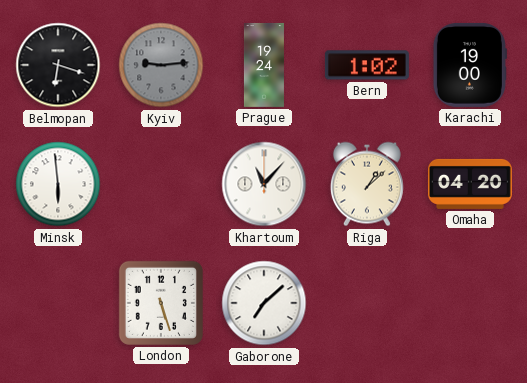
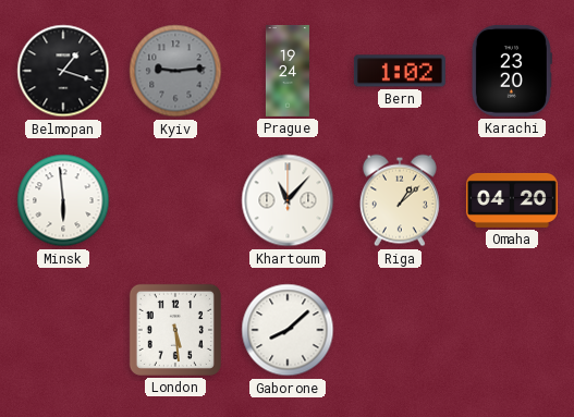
Belmopan: 6:18 -> 1:18
Karachi: 19:00 -> 23:20
London: 5:27 -> 5:29
Gaborone: 7:08 -> 8:08
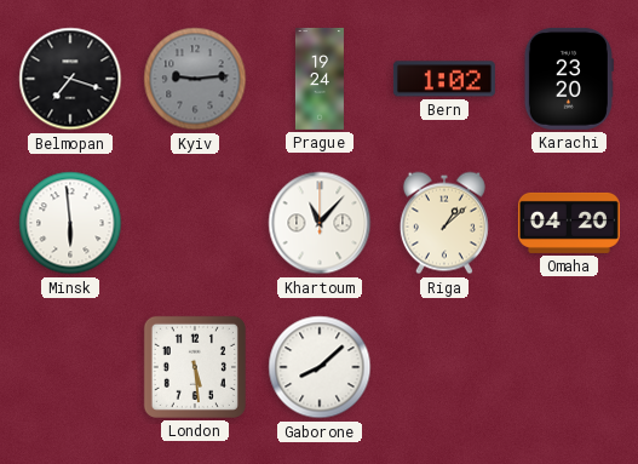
Belmopan: 1:18 -> 7:18
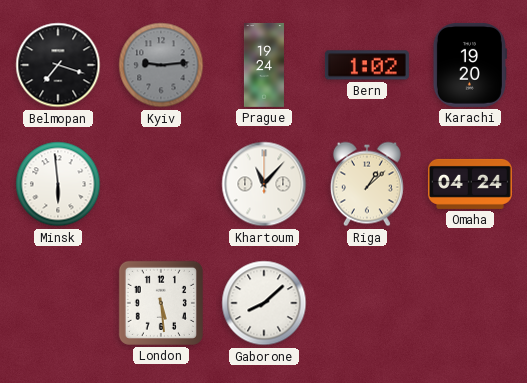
Karachi: 23:20 -> 19:20
Omaha: 04:20 -> 04:24
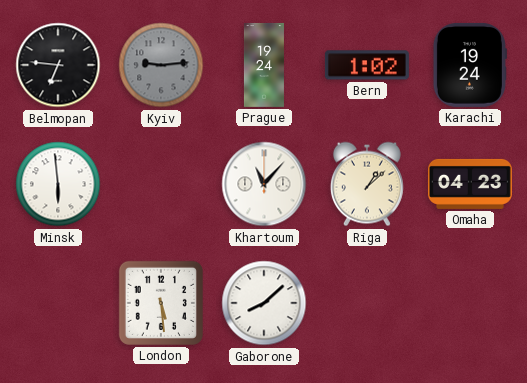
Belmopan: 7:18 -> 6:46
Karachi: 19:20 -> 19:24
Omaha: 04:24 -> 04:23
